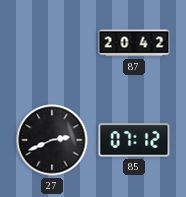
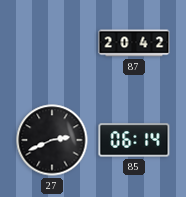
85: 07:12 -> 06:14
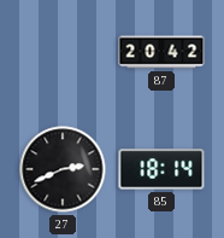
85: 06:14 -> 18:14
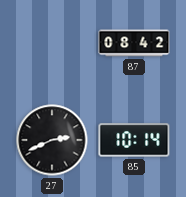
87: 20:42 -> 08:42
85: 18:14 -> 10:14
